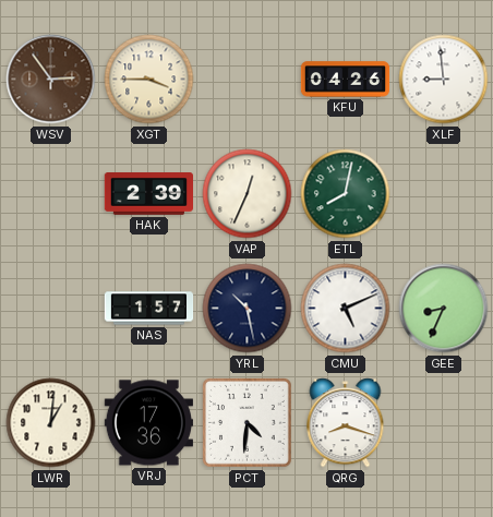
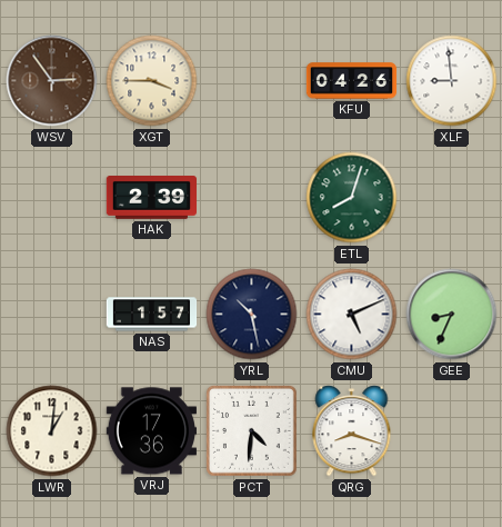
VAP: 12:34 -> none
ETL: 8:02 -> 8:03
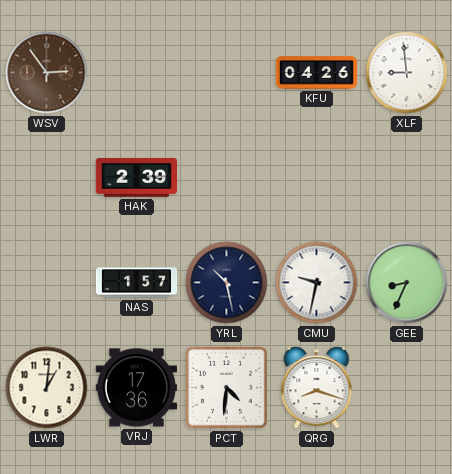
XGT: 3:45 -> none
ETL: 8:03 -> none
CMU: 5:11 -> 9:32
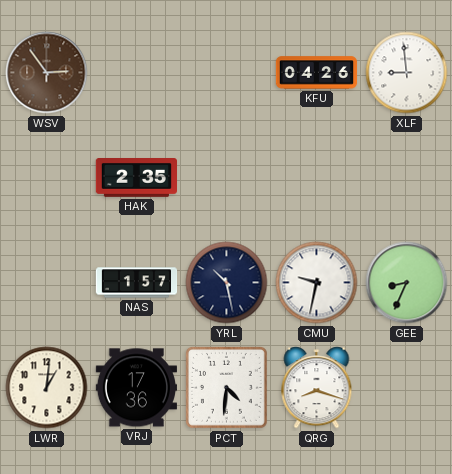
HAK: 2:39 -> 2:35
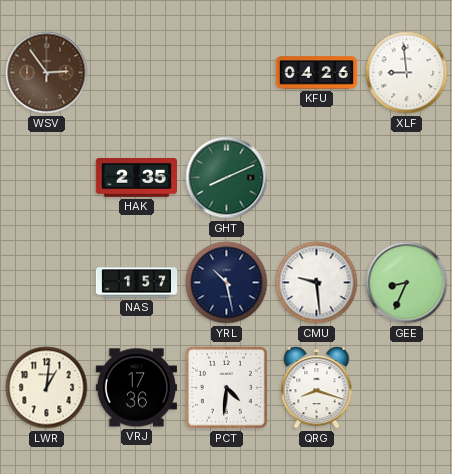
GHT: none -> 8:11
CMU: 9:32 -> 9:29
